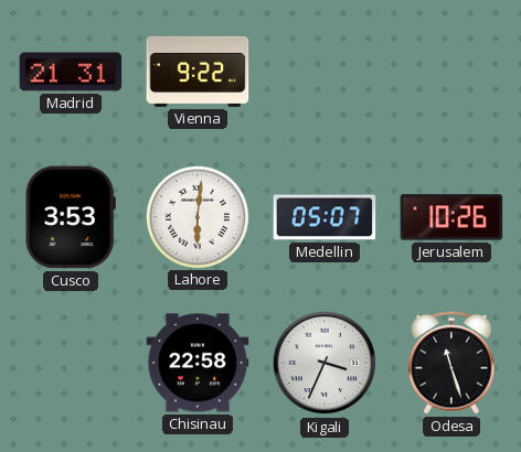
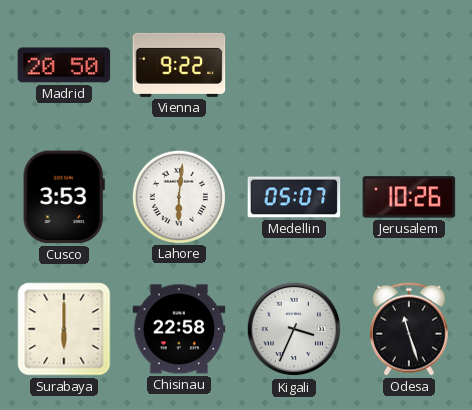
Madrid: 21:31 -> 20:50
Surabaya: none -> 6:00
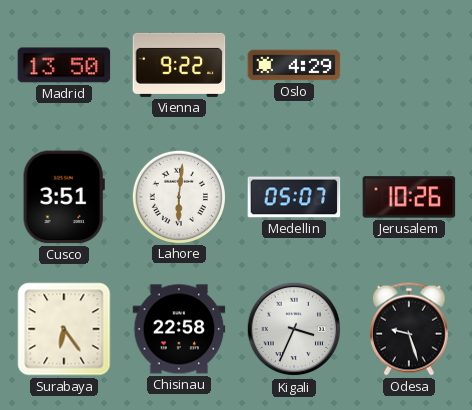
Madrid: 20:50 -> 13:50
Oslo: none -> 4:29
Cusco: 3:53 -> 3:51
Surabaya: 6:00 -> 6:24
Odesa: 11:27 -> 9:27
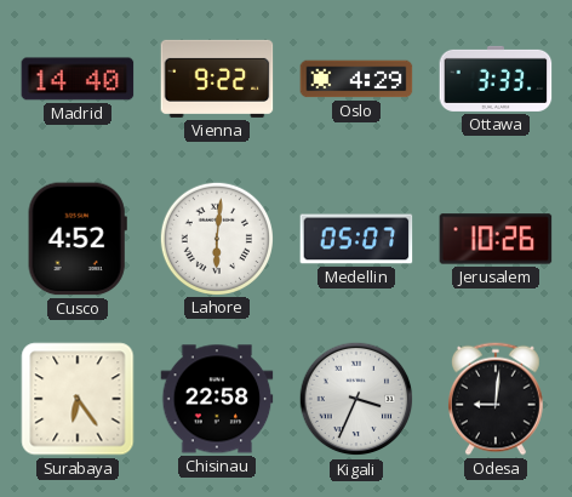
Madrid: 13:50 -> 14:40
Ottawa: none -> 3:33
Cusco: 3:51 -> 4:52
Odesa: 9:27 -> 9:01
